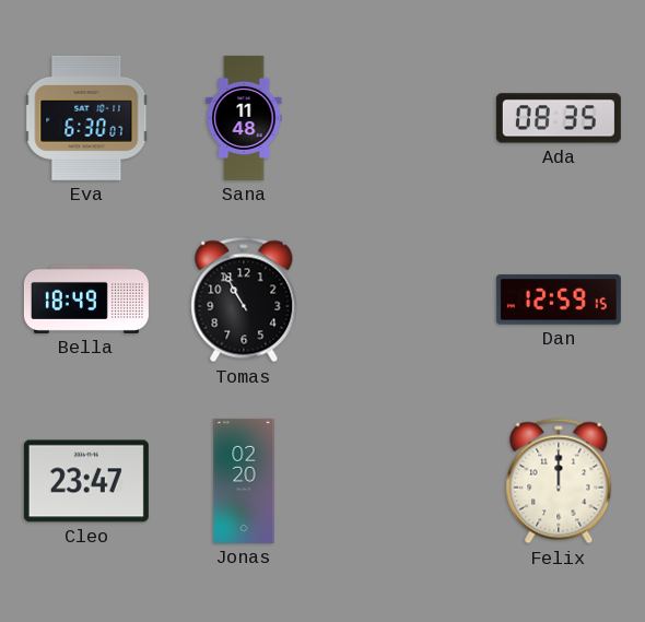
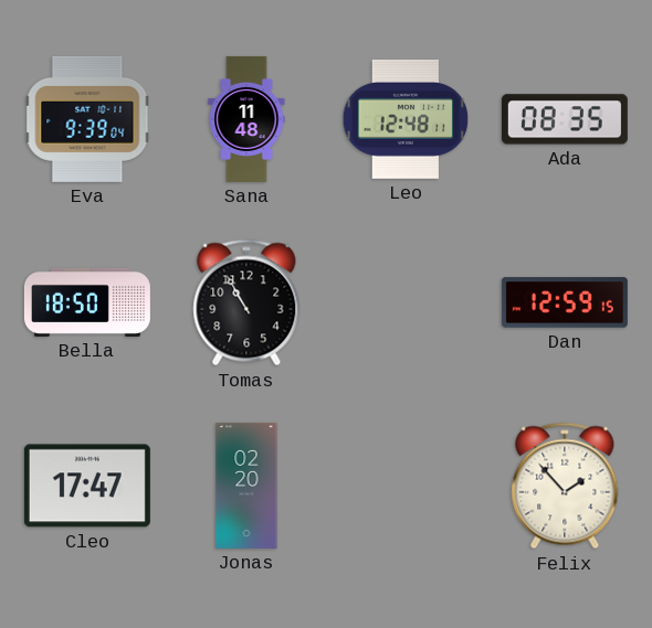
Eva: 6:30 -> 9:39
Leo: none -> 12:48
Bella: 18:49 -> 18:50
Cleo: 23:47 -> 17:47
Felix: 12:00 -> 1:53
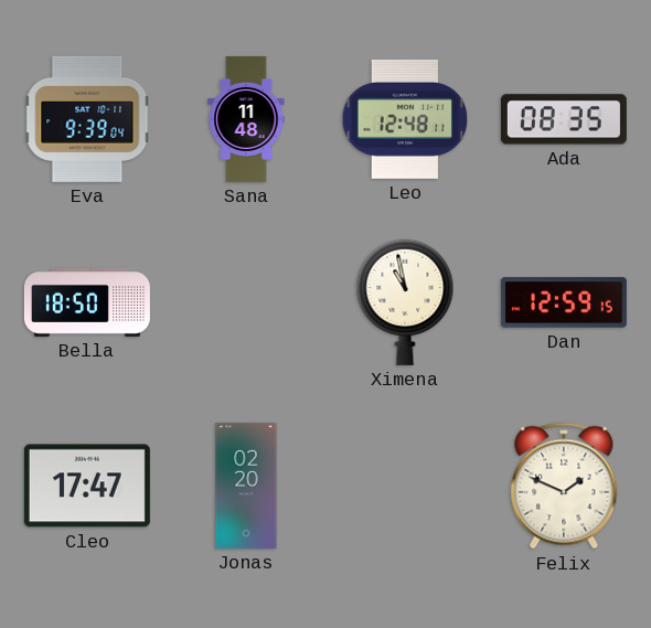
Tomas: 10:55 -> none
Ximena: none -> 10:58
Felix: 1:53 -> 1:49
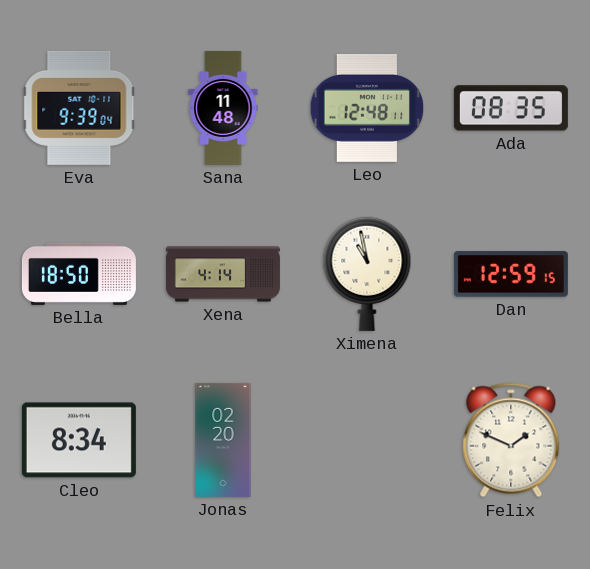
Xena: none -> 4:14
Cleo: 17:47 -> 8:34
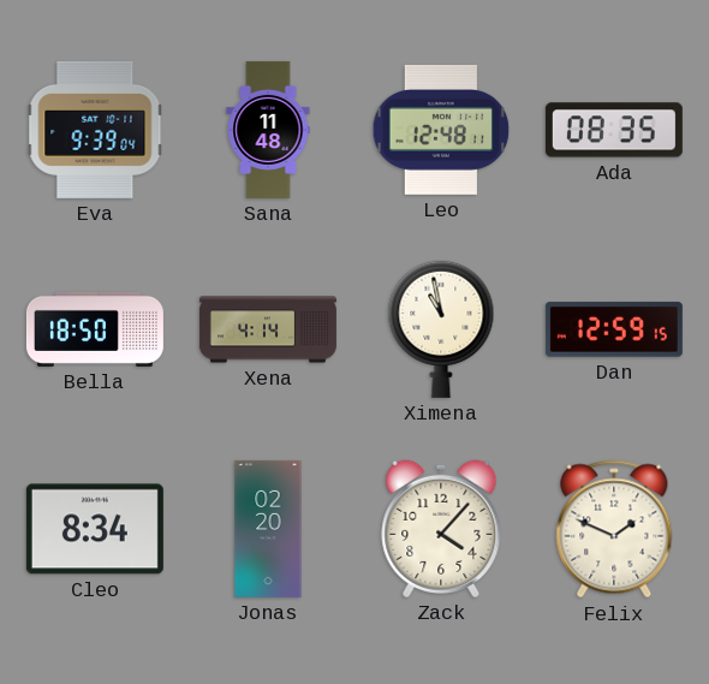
Zack: none -> 4:07
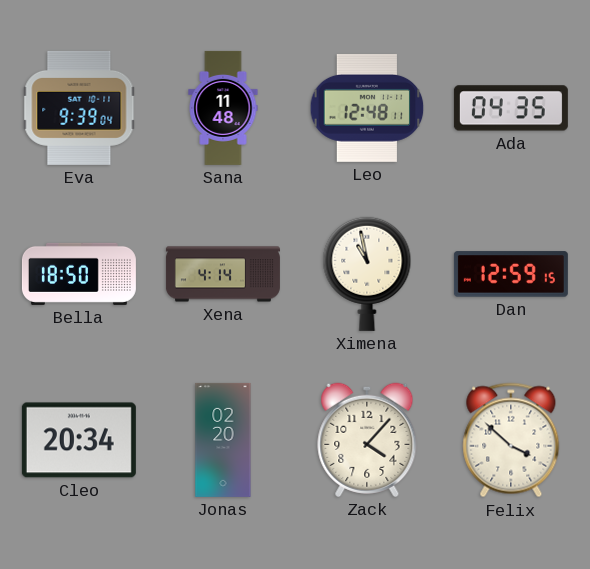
Ada: 08:35 -> 04:35
Cleo: 8:34 -> 20:34
Felix: 1:49 -> 3:52
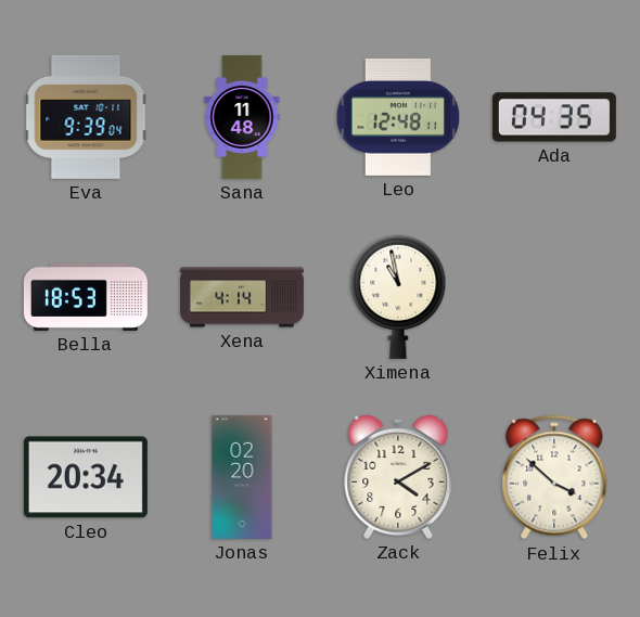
Bella: 18:50 -> 18:53
Dan: 12:59 -> none
Zack: 4:07 -> 4:10
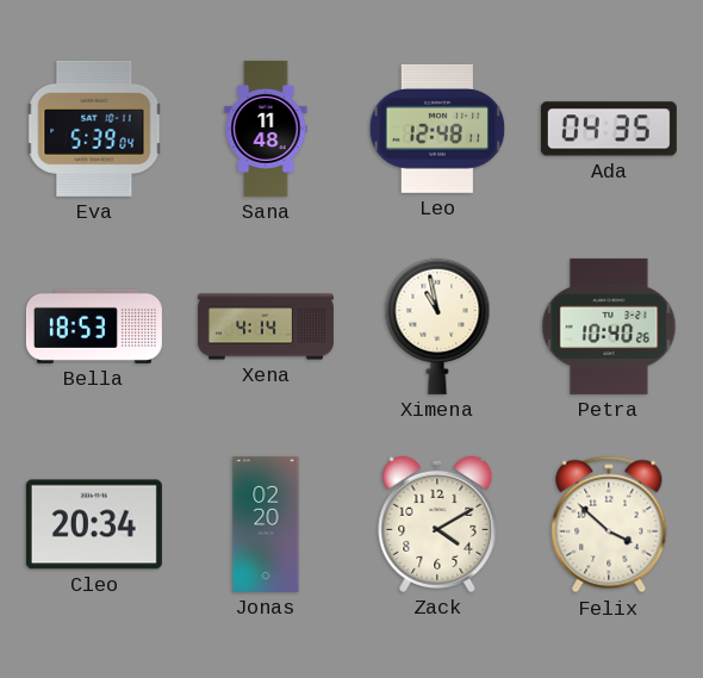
Eva: 9:39 -> 5:39
Petra: none -> 10:40
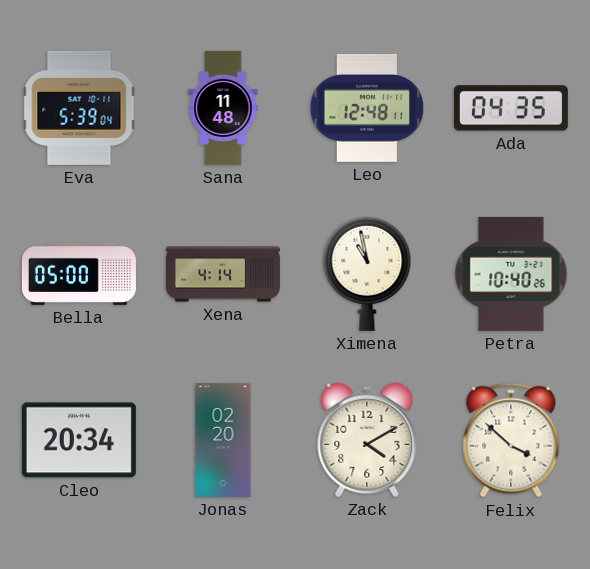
Bella: 18:53 -> 05:00
